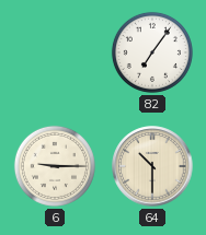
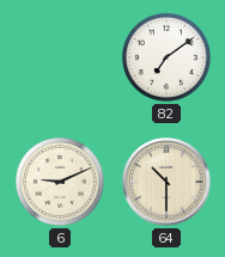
82: 7:06 -> 7:09
6: 9:15 -> 9:11
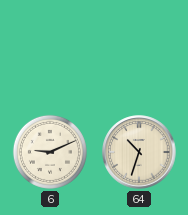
82: 7:09 -> none
64: 10:30 -> 10:33
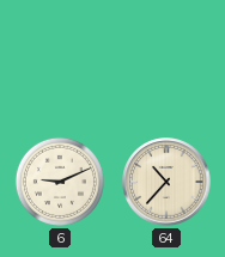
64: 10:33 -> 10:37
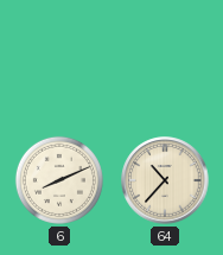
6: 9:11 -> 8:11
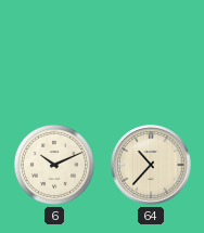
6: 8:11 -> 10:11
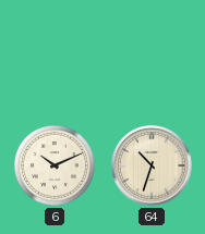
64: 10:37 -> 10:33
